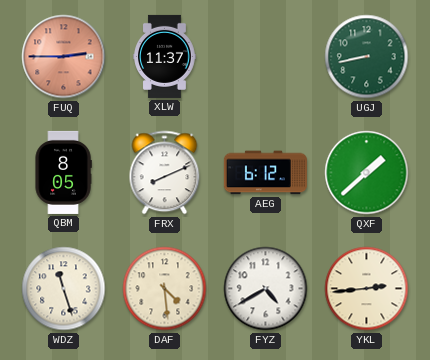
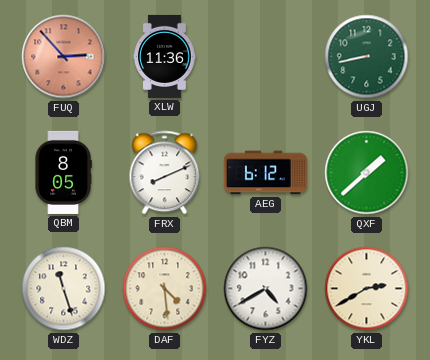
FUQ: 2:45 -> 2:53
XLW: 11:37 -> 11:36
YKL: 2:44 -> 2:40
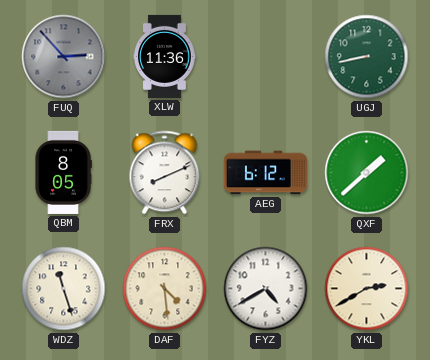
FUQ dial: salmon -> grey
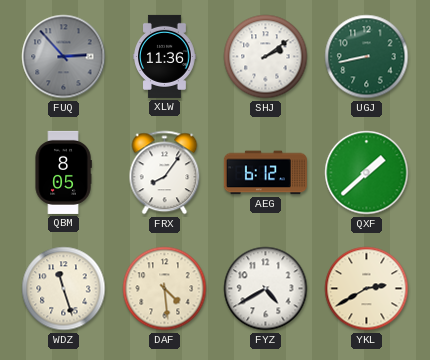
SHJ: none -> 2:09
FRX: 8:11 -> 8:06
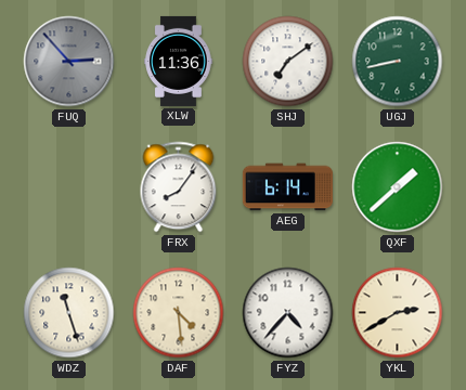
SHJ: 2:09 -> 7:09
QBM: 8:05 -> none
AEG: 6:12 -> 6:14
FYZ: 4:40 -> 4:37
